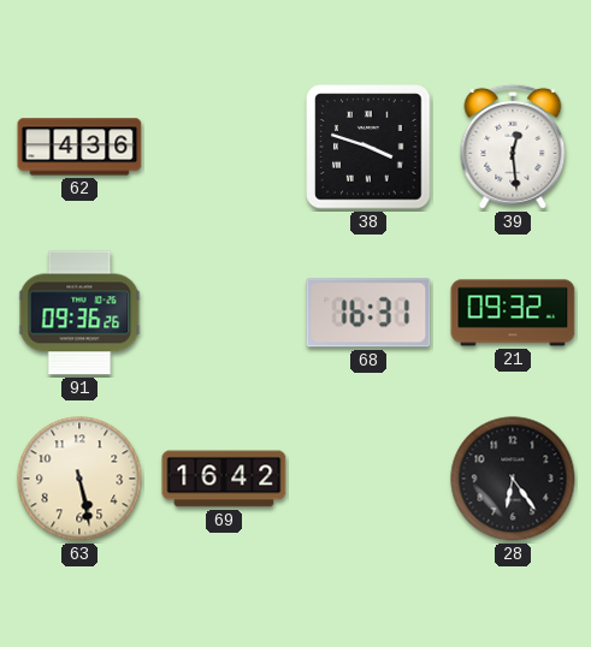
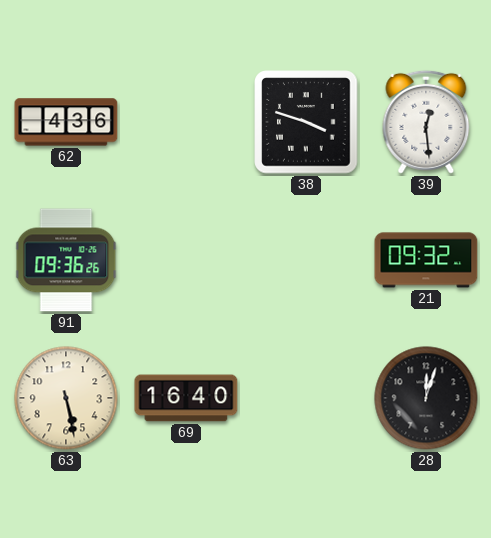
68: 16:31 -> none
69: 16:42 -> 16:40
28: 6:24 -> 12:03
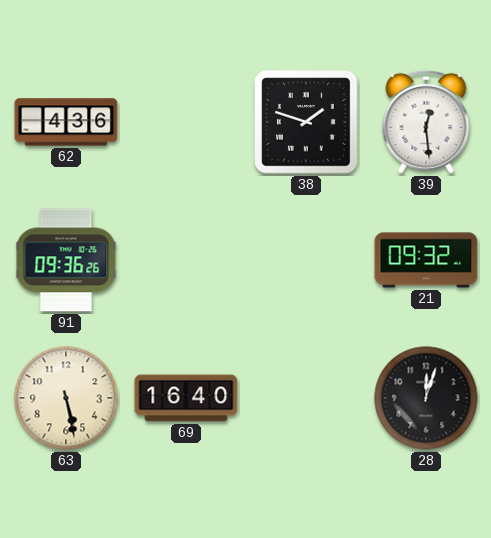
38: 3:48 -> 1:48
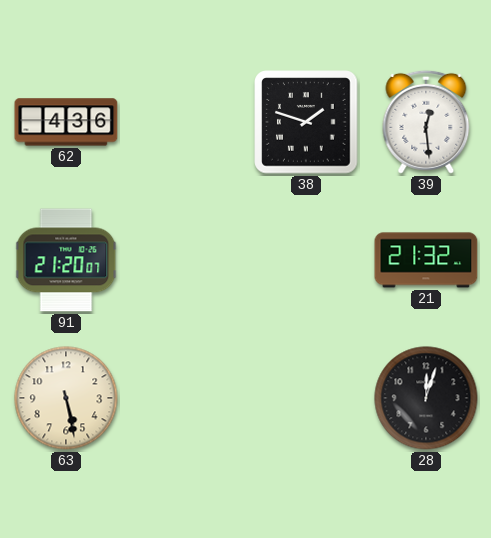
91: 09:36 -> 21:20
21: 09:32 -> 21:32
69: 16:40 -> none
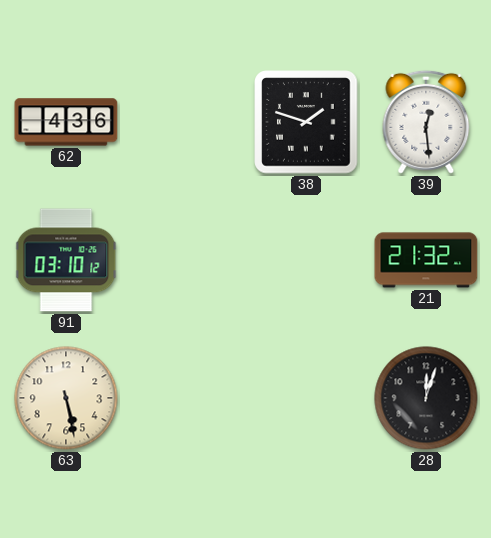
91: 21:20 -> 03:10
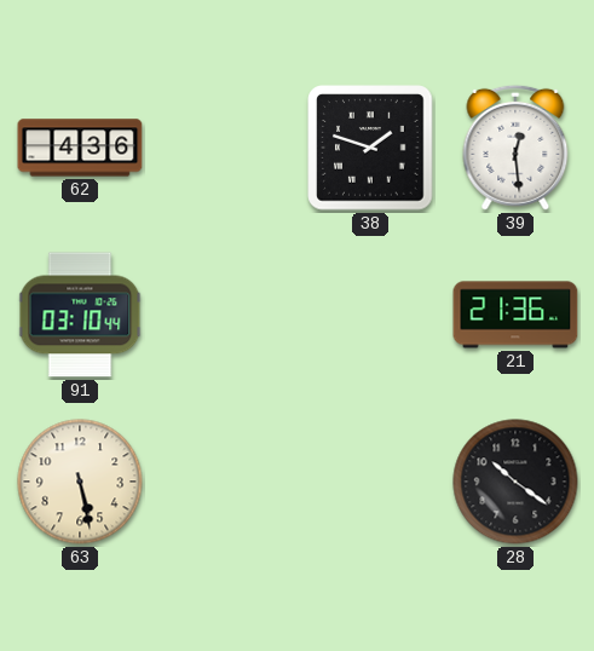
91: 03:10:12 -> 03:10:44
21: 21:32 -> 21:36
28: 12:03 -> 10:21
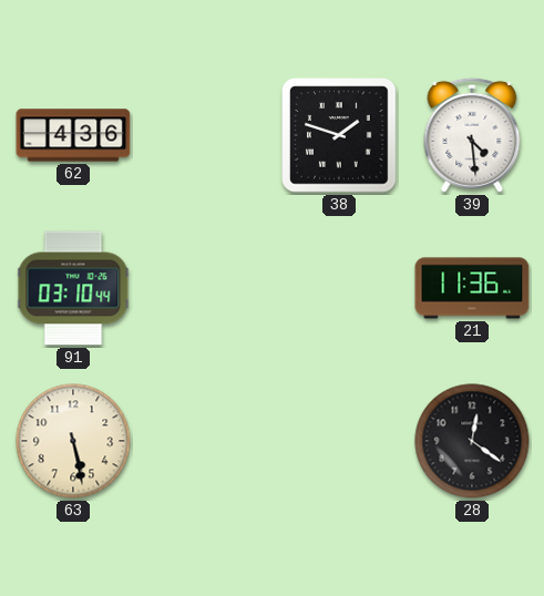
39: 12:29 -> 4:29
21: 21:36 -> 11:36
28: 10:21 -> 12:21
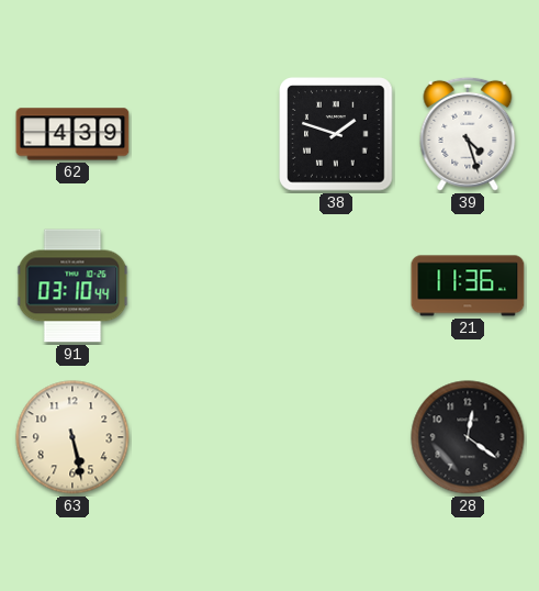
62: 4:36 -> 4:39
39: 4:29 -> 4:27
